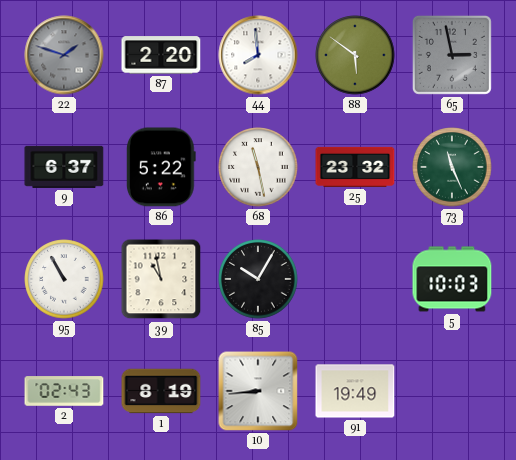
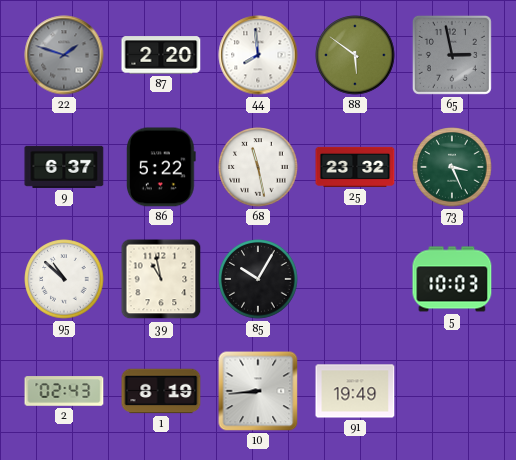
73: 11:26 -> 3:26
95: 10:55 -> 10:52
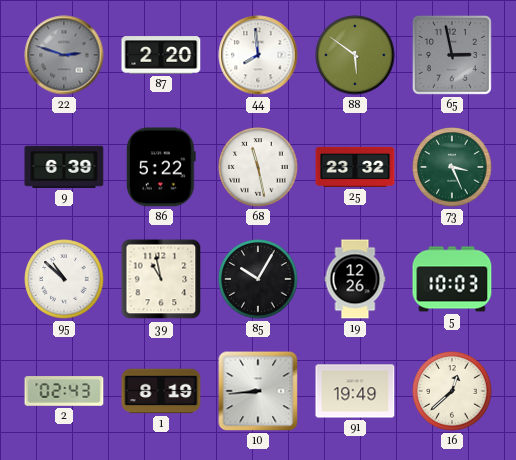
22: 1:48 -> 2:48
9: 6:37 -> 6:39
19: none -> 12:26
16: none -> 12:38
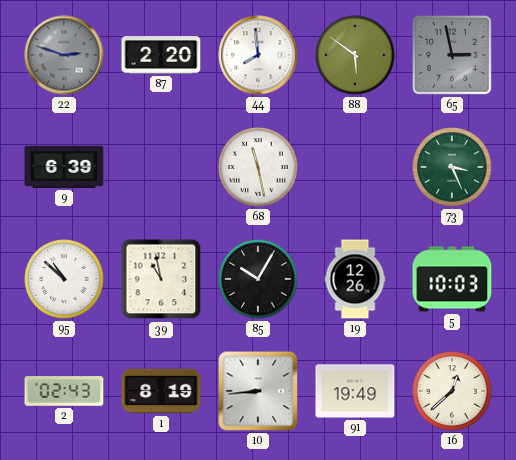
86: 5:22 -> none
25: 23:32 -> none
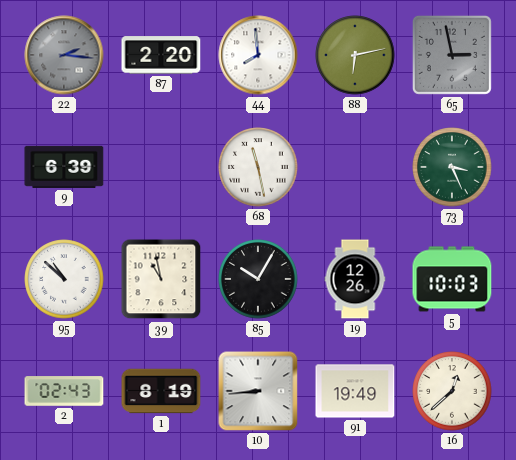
22: 2:48 -> 2:16
88: 5:51 -> 6:13
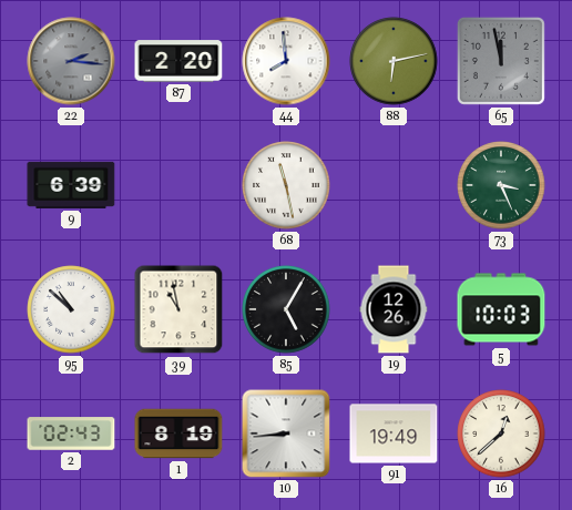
65: 2:58 -> 11:58
85: 10:05 -> 5:05
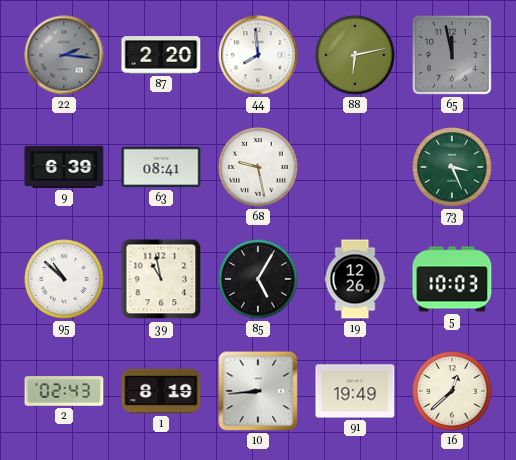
63: none -> 08:41
68: 11:28 -> 9:28
